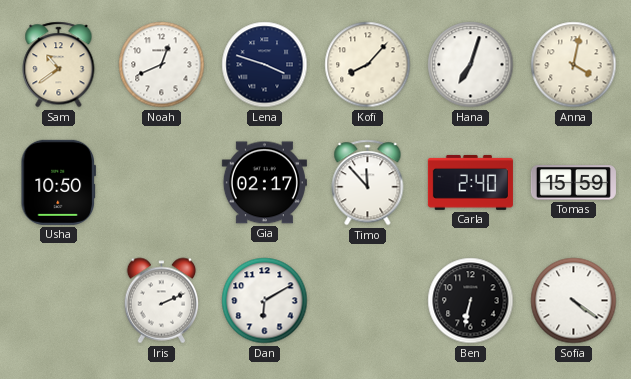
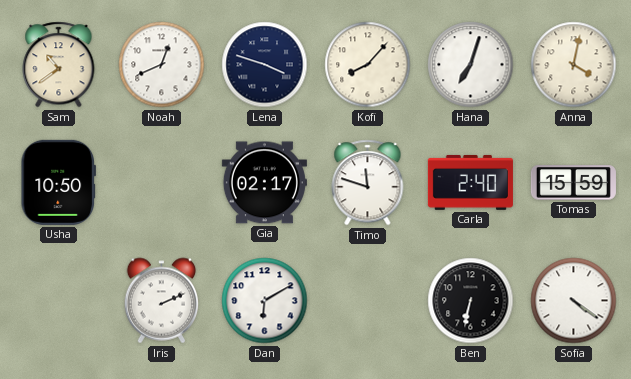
Timo: 11:53 -> 11:48
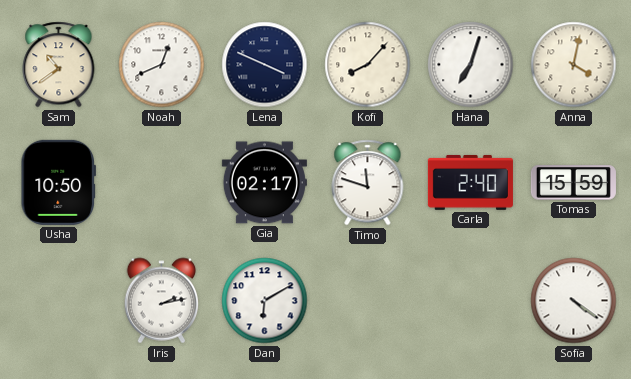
Lena: 3:48 -> 3:49
Iris: 2:11 -> 2:13
Ben: 6:32 -> none
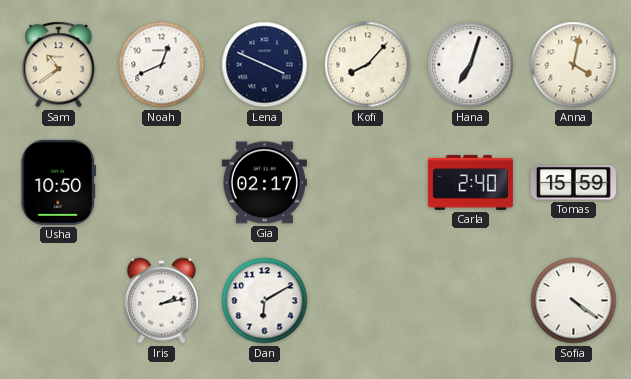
Timo: 11:48 -> none
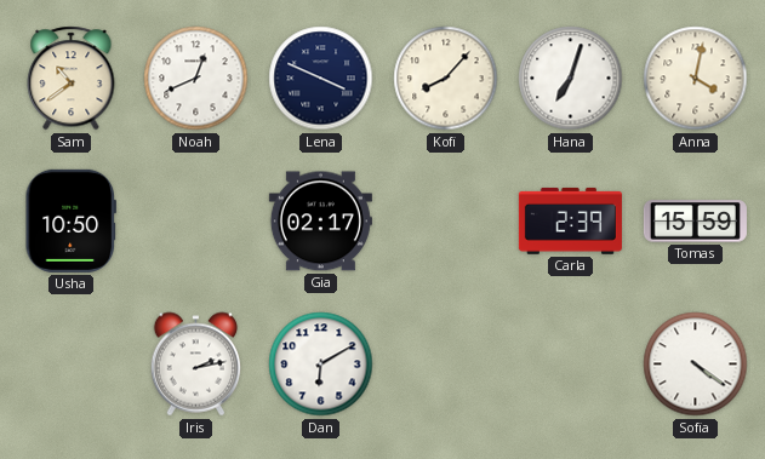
Carla: 2:40 -> 2:39
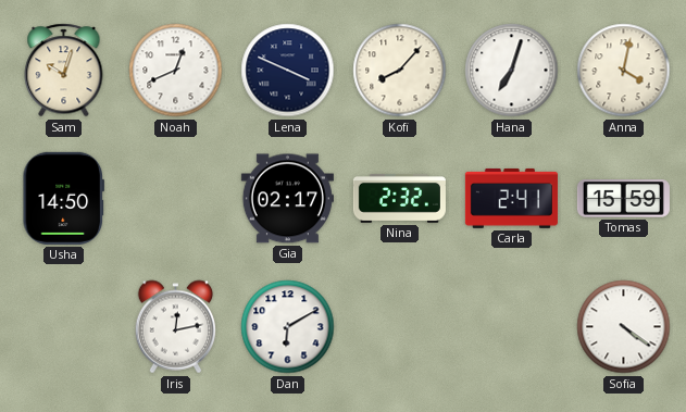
Sam: 10:39 -> 10:03
Usha: 10:50 -> 14:50
Nina: none -> 2:32
Carla: 2:39 -> 2:41
Iris: 2:13 -> 12:13
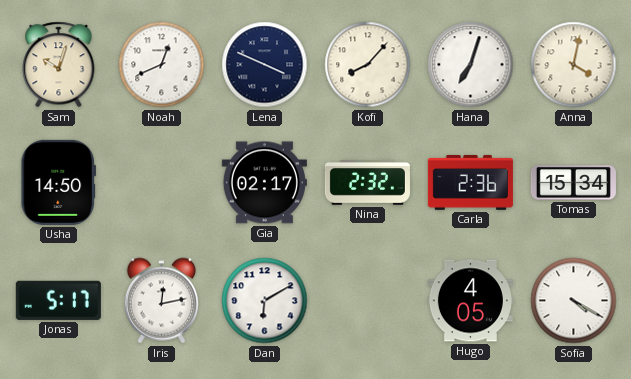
Carla: 2:41 -> 2:36
Tomas: 15:59 -> 15:34
Jonas: none -> 5:17
Hugo: none -> 4:05
Sofia: 4:21 -> 4:20
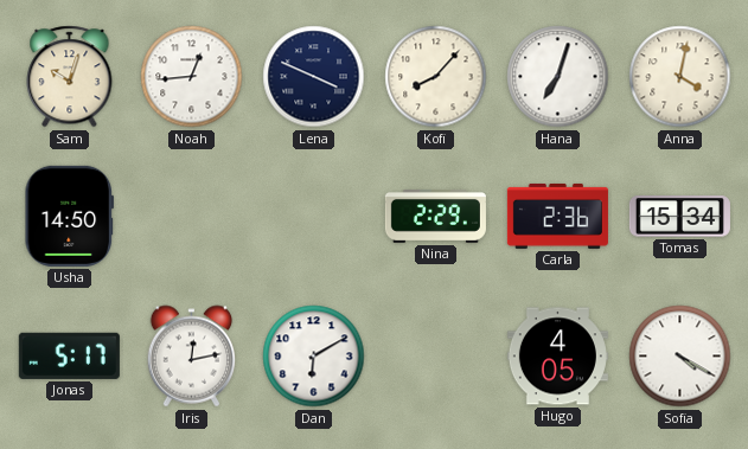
Noah: 12:41 -> 12:44
Gia: 02:17 -> none
Nina: 2:32 -> 2:29
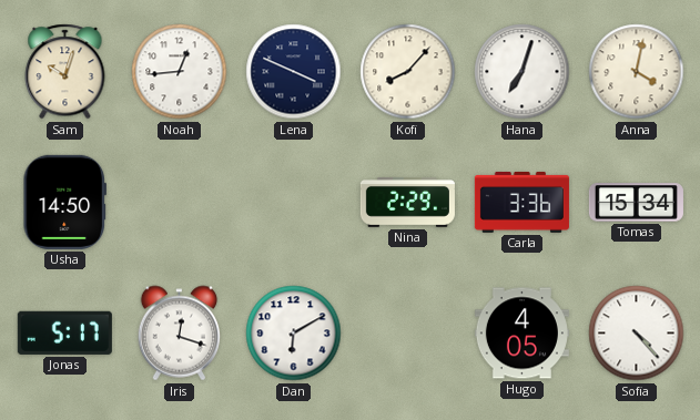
Carla: 2:36 -> 3:36
Iris: 12:13 -> 12:18
Sofia: 4:20 -> 4:23
